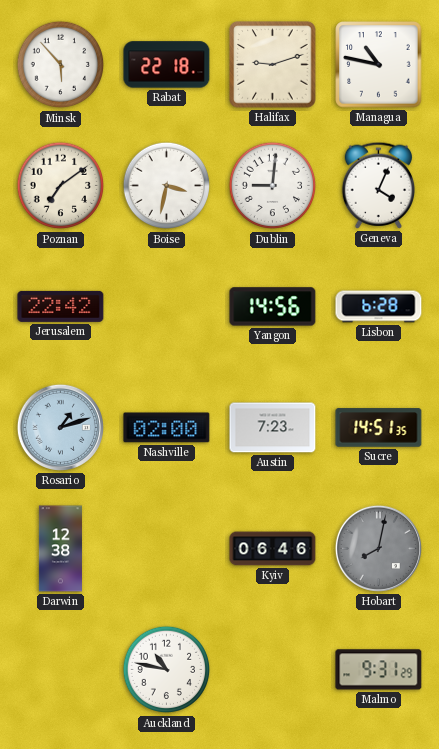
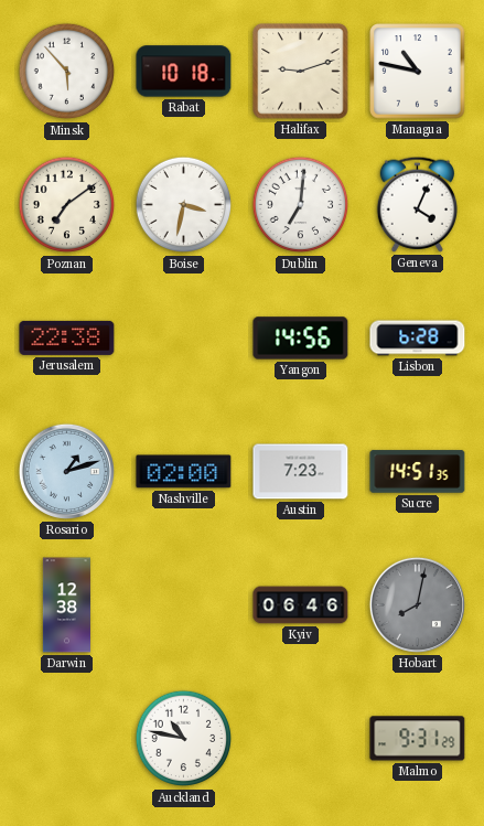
Rabat: 22:18 -> 10:18
Dublin: 9:01 -> 7:01
Jerusalem: 22:42 -> 22:38
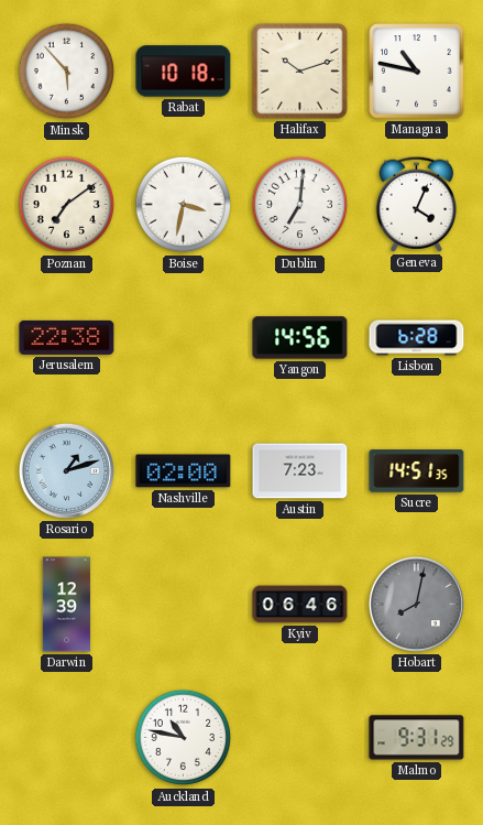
Halifax: 9:12 -> 10:12
Darwin: 12:38 -> 12:39
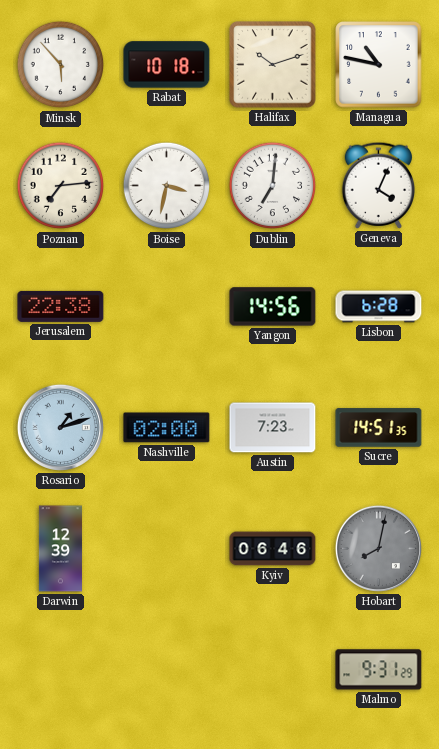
Poznan: 7:09 -> 7:14
Auckland: 10:47 -> none
